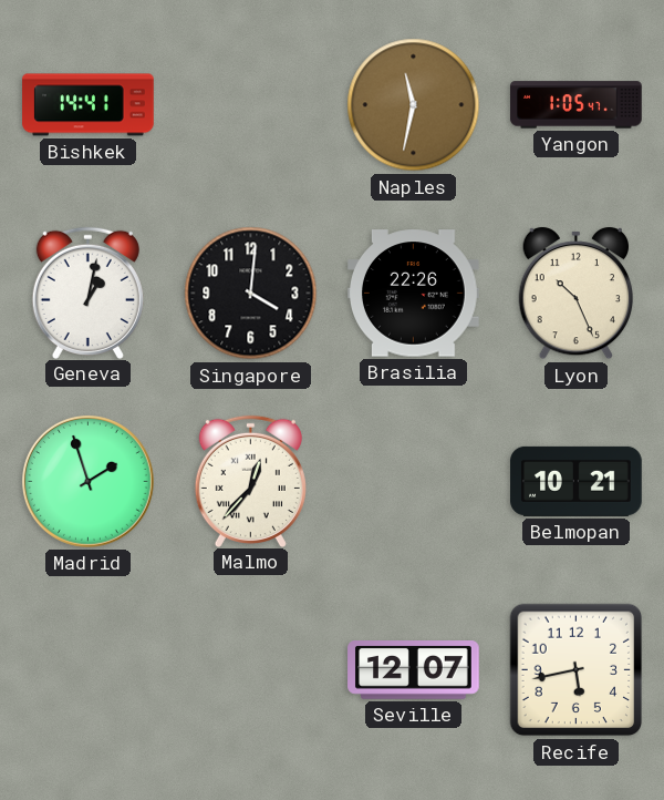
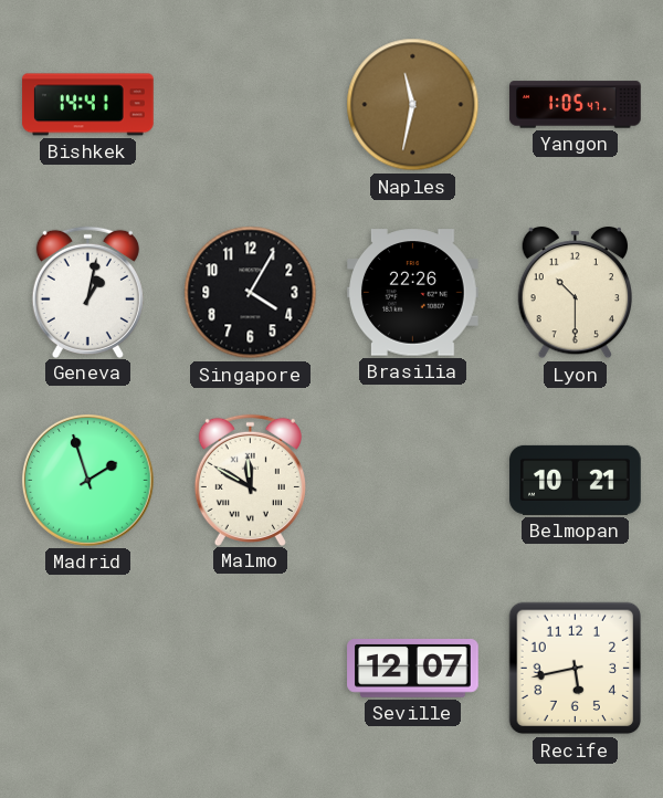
Singapore: 4:01 -> 4:05
Lyon: 10:26 -> 10:30
Malmo: 12:37 -> 11:50
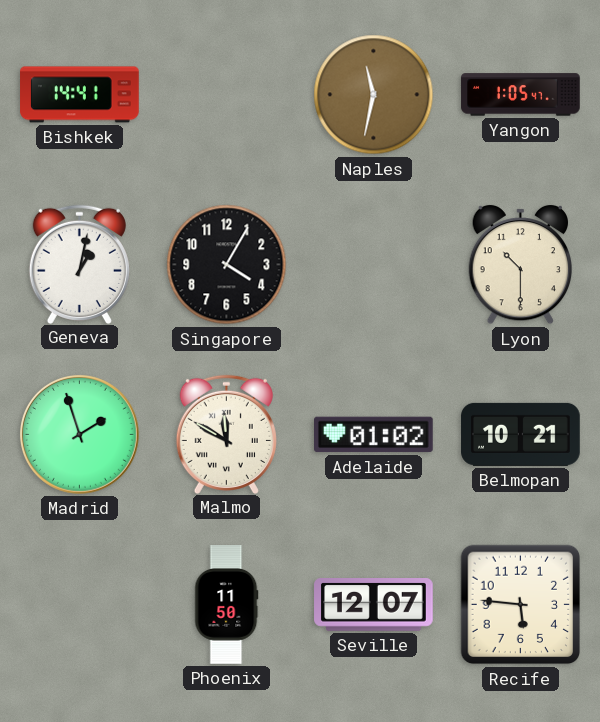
Brasilia: 22:26 -> none
Adelaide: none -> 01:02
Phoenix: none -> 11:50
Recife: 5:43 -> 5:46
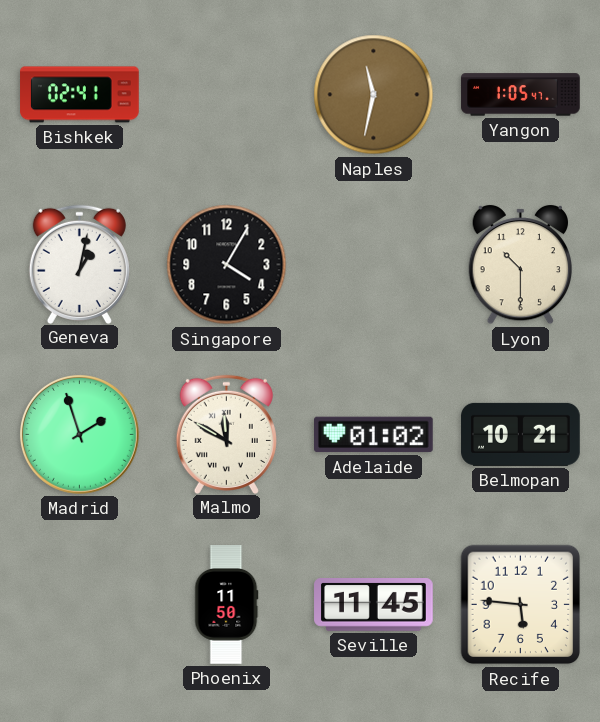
Bishkek: 14:41 -> 02:41
Seville: 12:07 -> 11:45
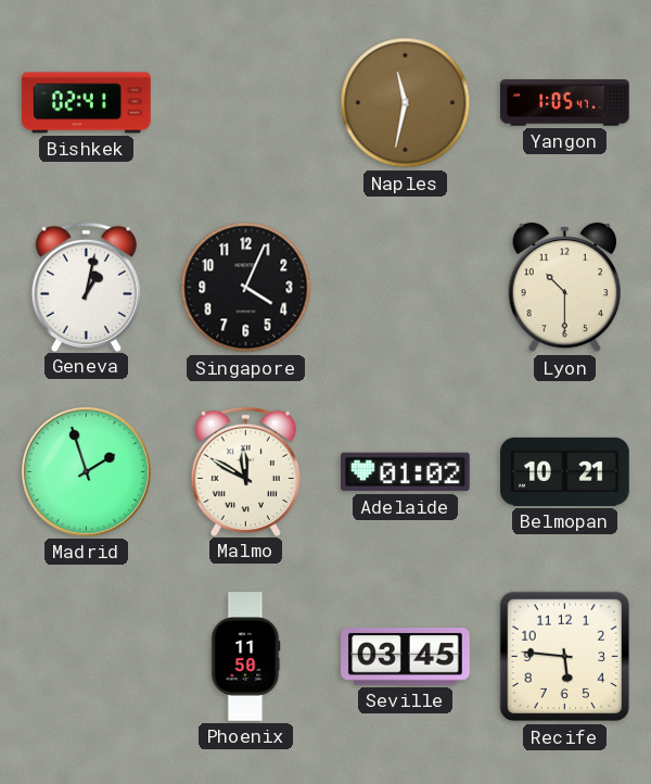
Singapore: 4:05 -> 4:04
Seville: 11:45 -> 03:45
